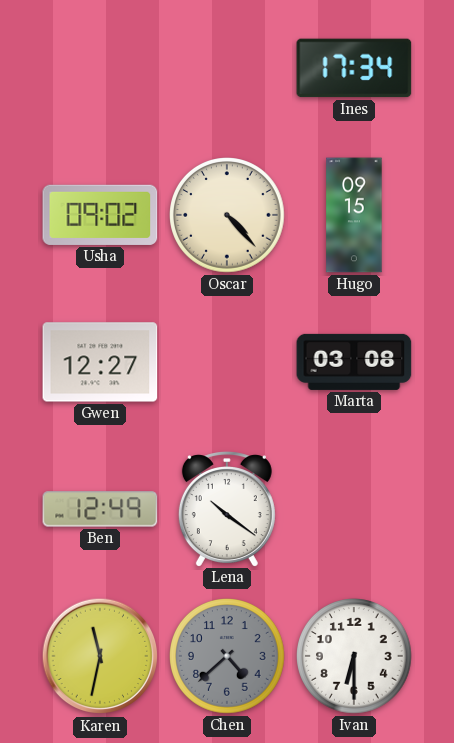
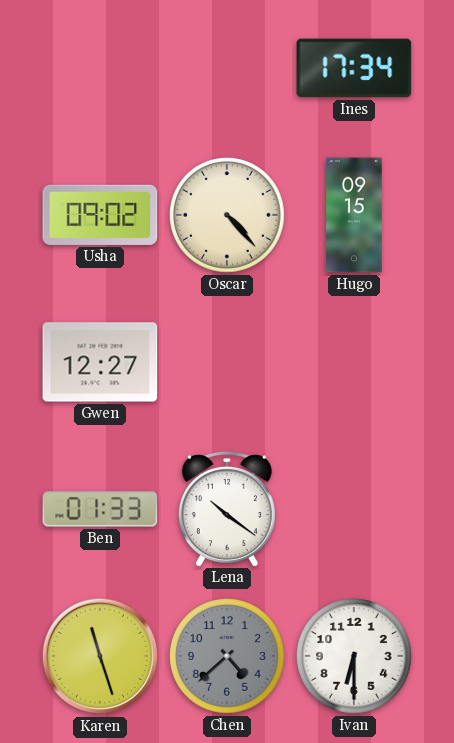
Marta: 03:08 -> none
Ben: 12:49 -> 01:33
Karen: 11:32 -> 11:27
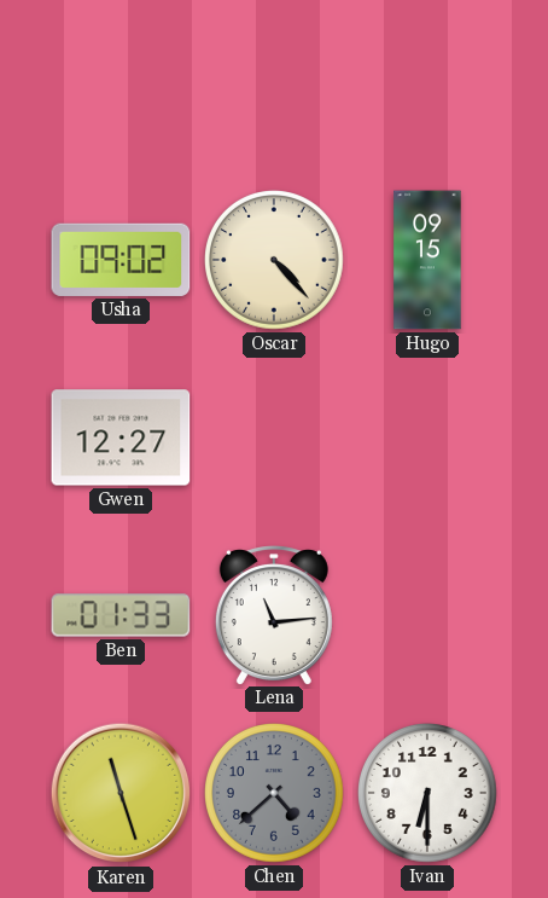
Ines: 17:34 -> none
Lena: 10:21 -> 11:14
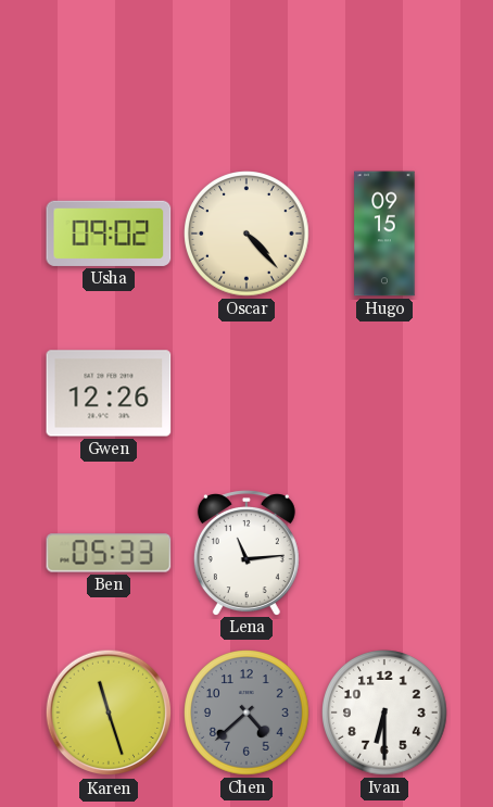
Gwen: 12:27 -> 12:26
Ben: 01:33 -> 05:33
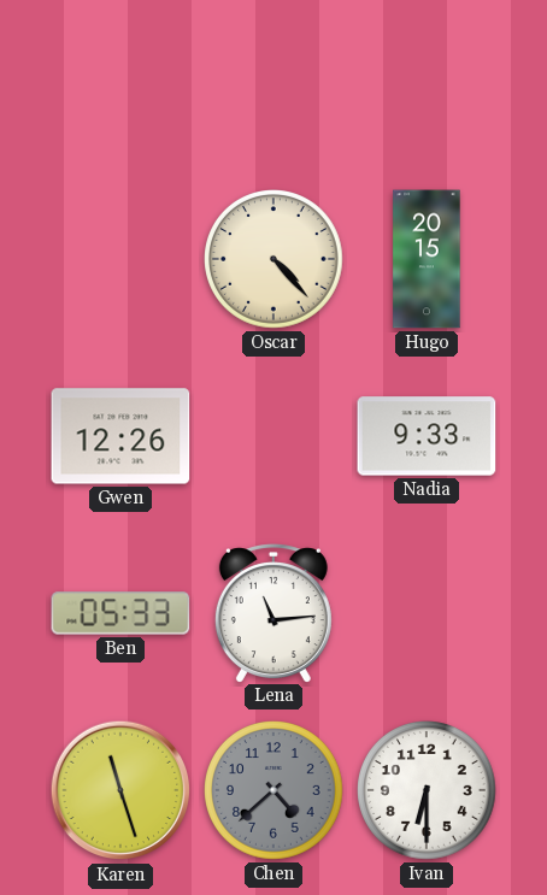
Usha: 09:02 -> none
Hugo: 09:15 -> 20:15
Nadia: none -> 9:33
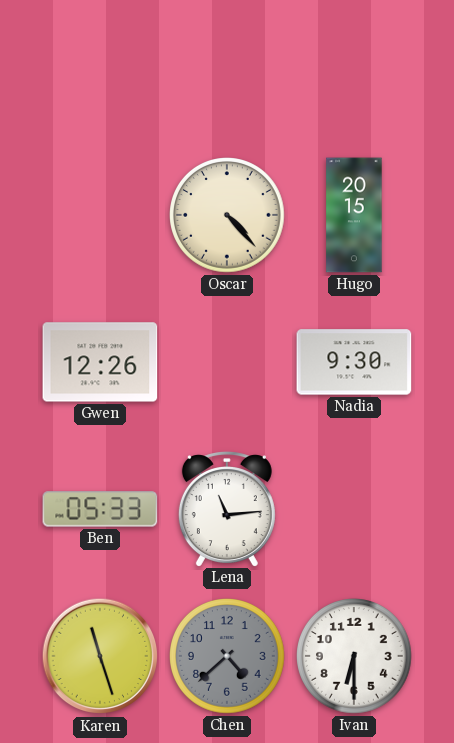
Nadia: 9:33 -> 9:30
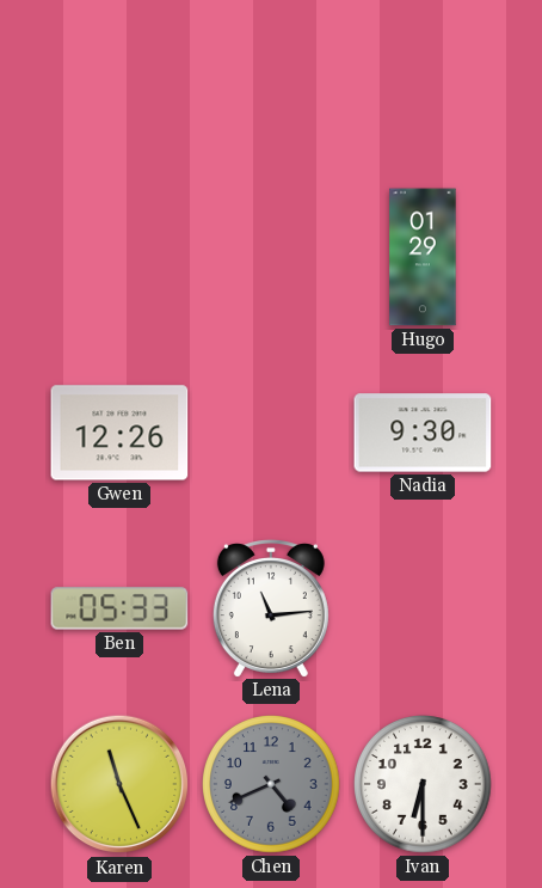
Oscar: 4:23 -> none
Hugo: 20:15 -> 01:29
Karen: 11:27 -> 11:26
Chen: 4:38 -> 4:41
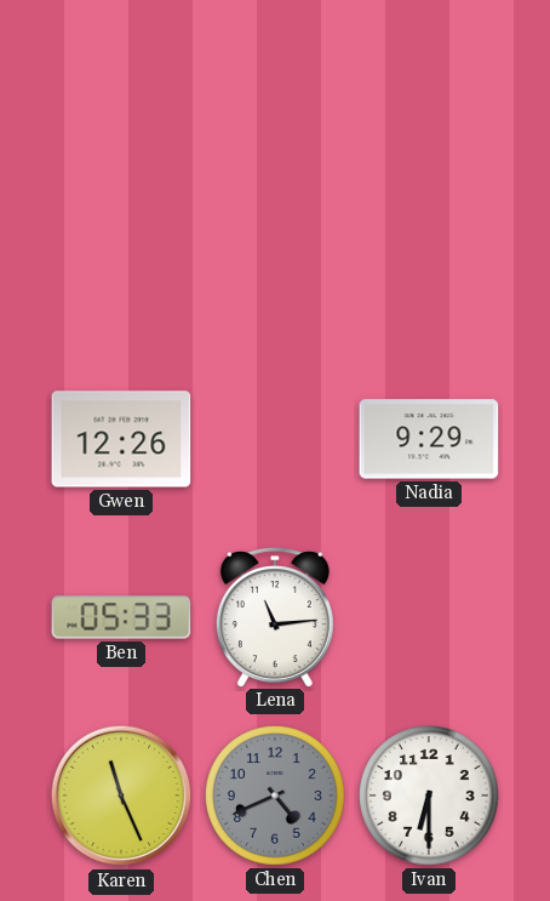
Hugo: 01:29 -> none
Nadia: 9:30 -> 9:29
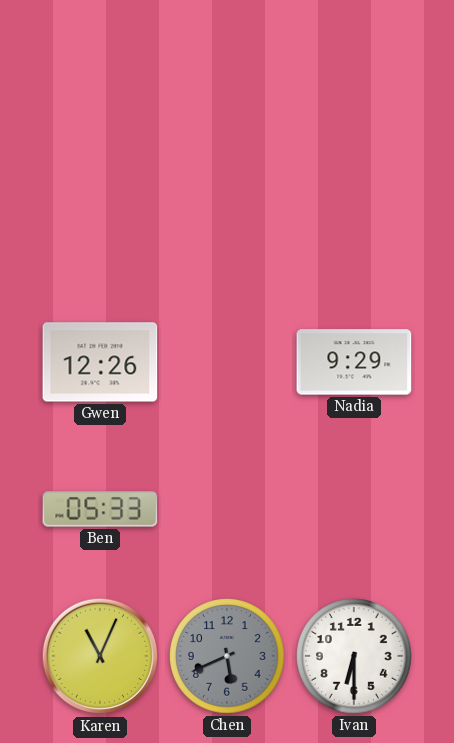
Lena: 11:14 -> none
Karen: 11:26 -> 11:04
Chen: 4:41 -> 5:41
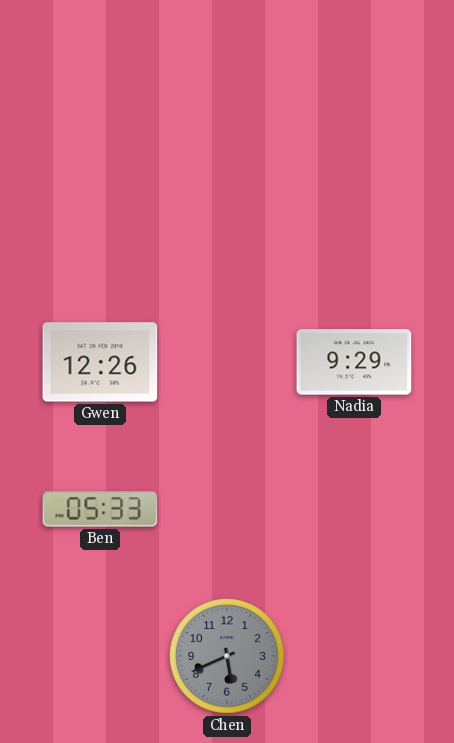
Karen: 11:04 -> none
Ivan: 6:30 -> none
